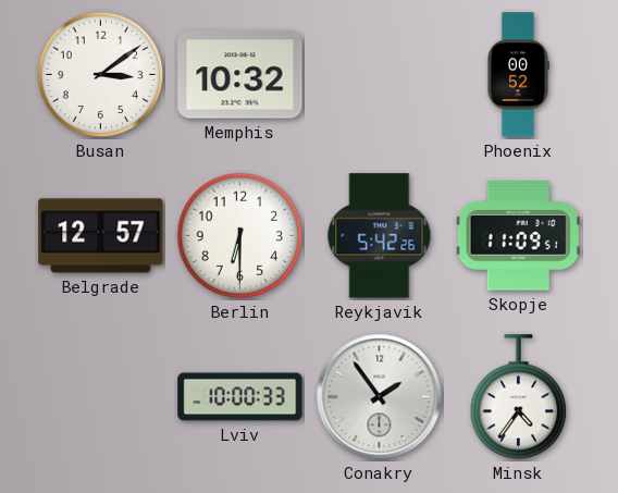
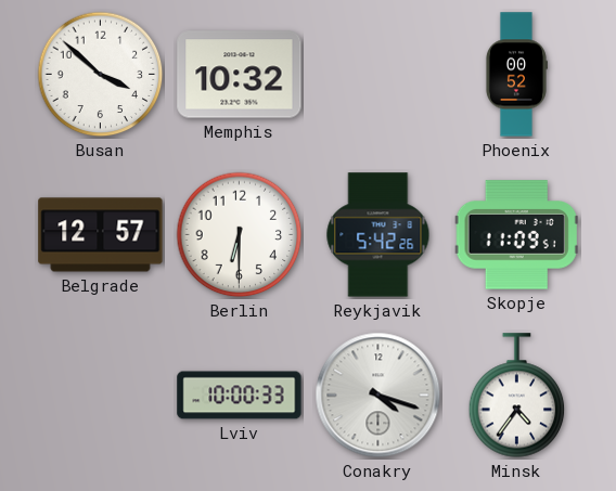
Busan: 3:09 -> 3:52
Conakry: 1:54 -> 4:18
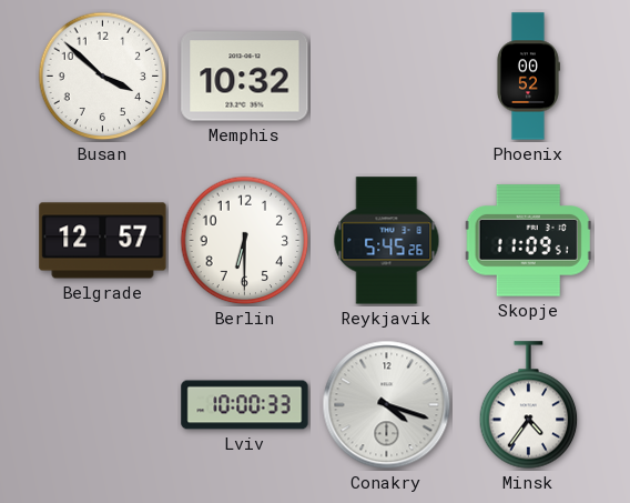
Reykjavik: 5:42 -> 5:45
